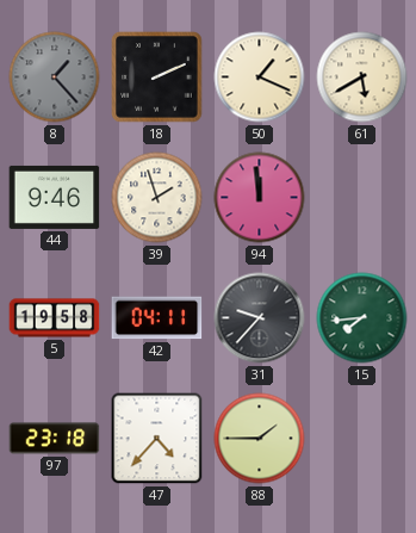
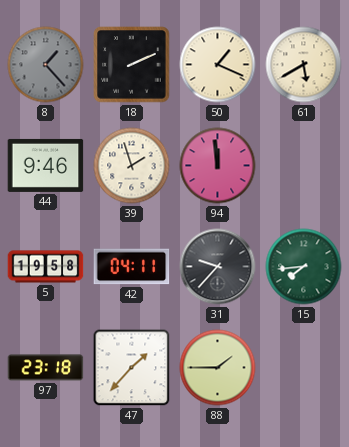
47: 4:37 -> 1:37
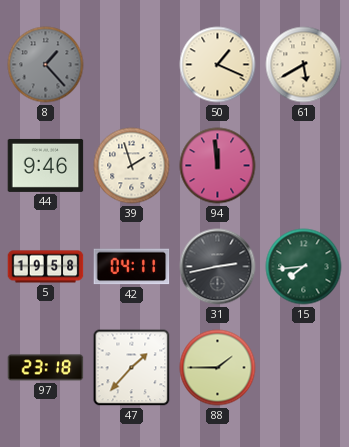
18: 2:11 -> none
31: 9:37 -> 2:43
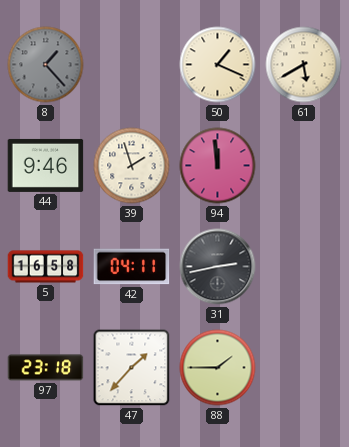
5: 19:58 -> 16:58
15: 7:44 -> none
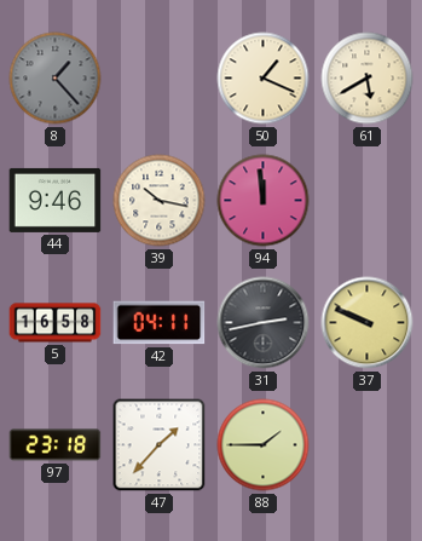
39: 1:57 -> 10:17
37: none -> 9:49
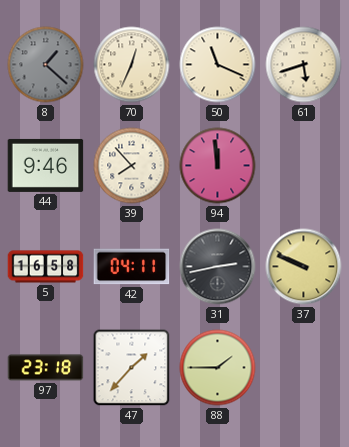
8: 1:23 -> 1:22
70: none -> 12:34
50: 1:19 -> 11:19
61: 5:40 -> 5:42
39: 10:17 -> 7:53
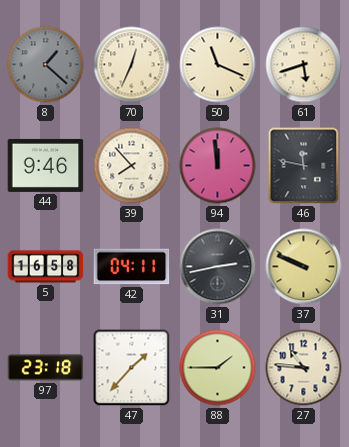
46: none -> 11:47
27: none -> 10:46
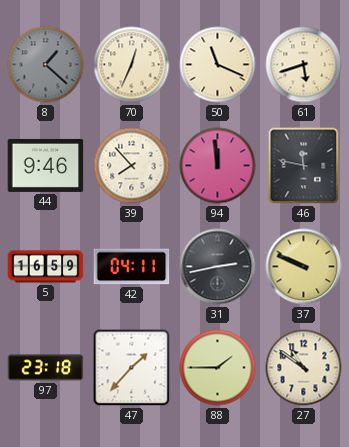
5: 16:58 -> 16:59
27: 10:46 -> 10:51
